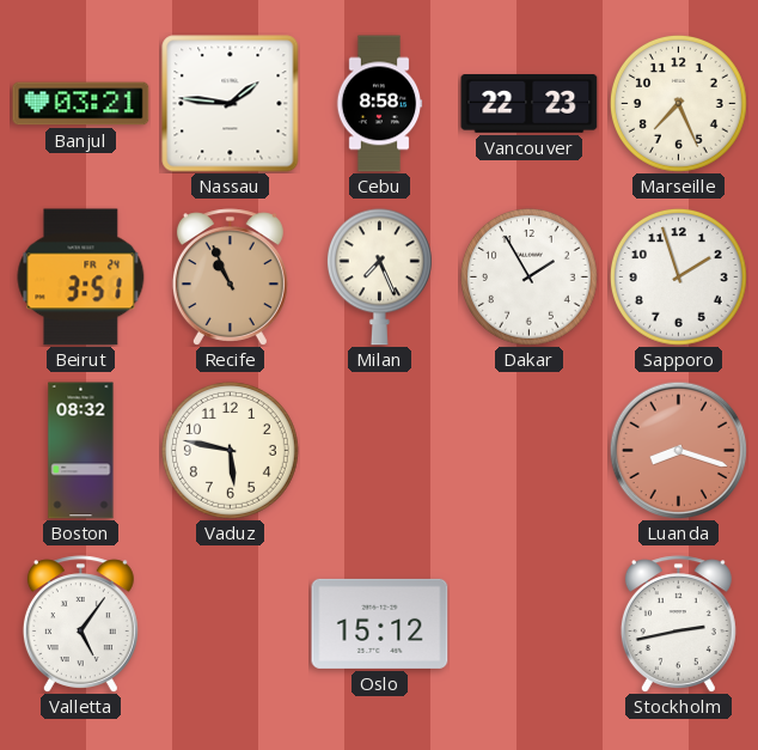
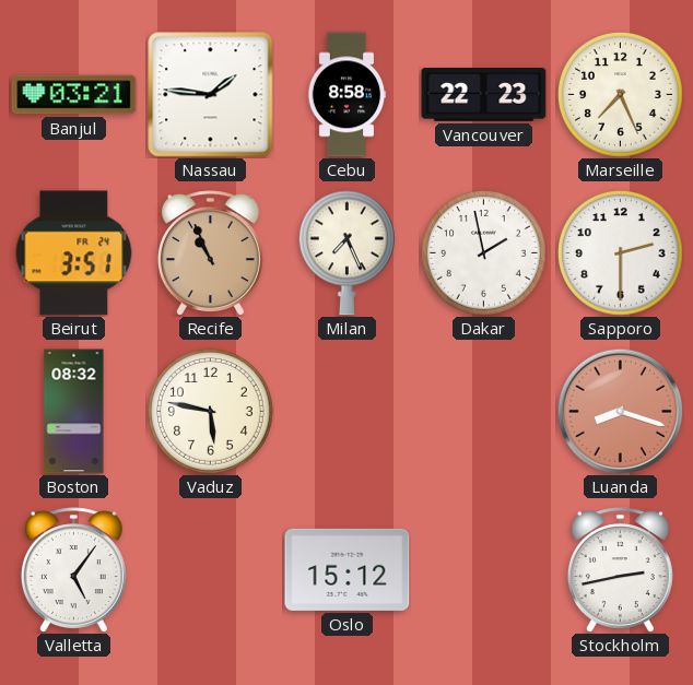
Dakar: 1:55 -> 1:58
Sapporo: 1:57 -> 2:30
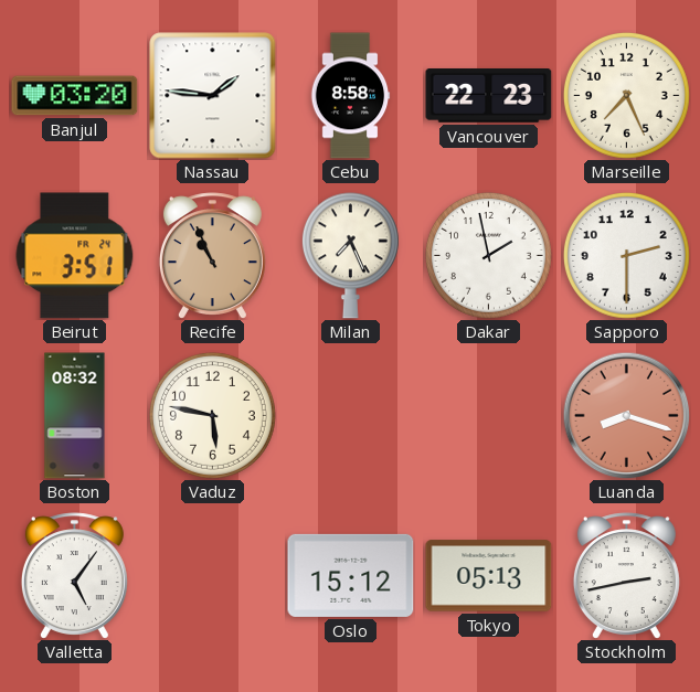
Banjul: 03:21 -> 03:20
Tokyo: none -> 05:13
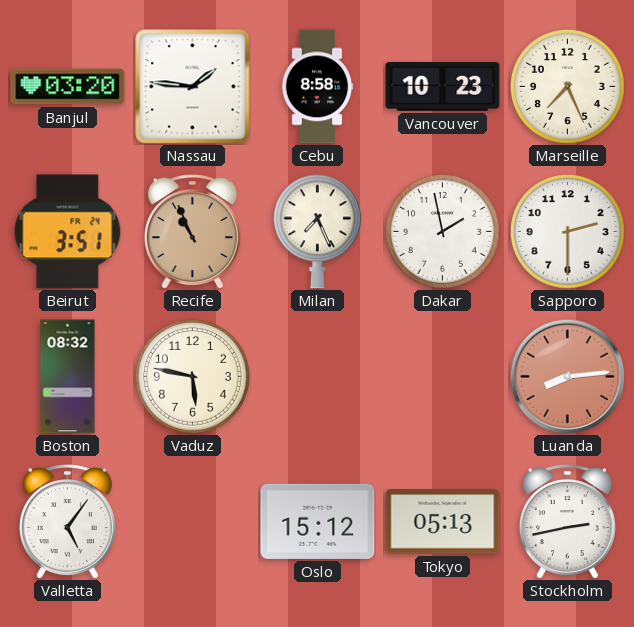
Vancouver: 22:23 -> 10:23
Luanda: 8:18 -> 8:14
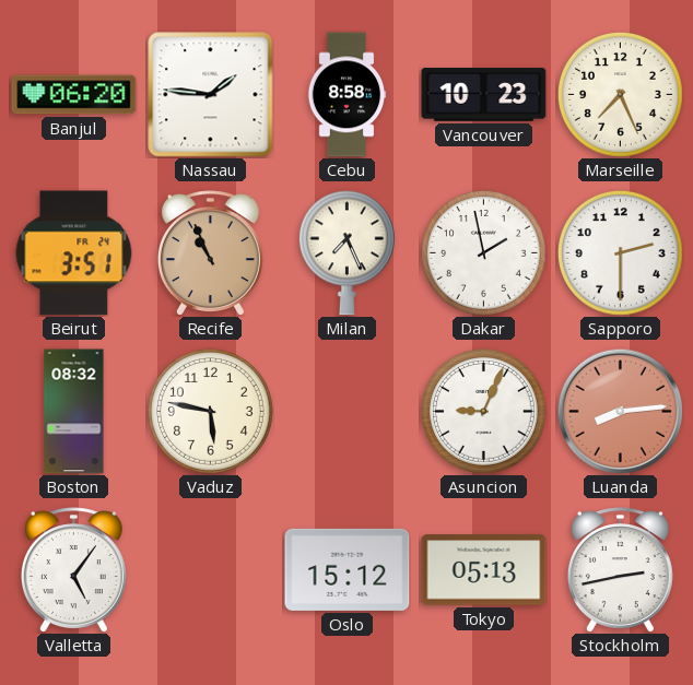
Banjul: 03:20 -> 06:20
Asuncion: none -> 9:04
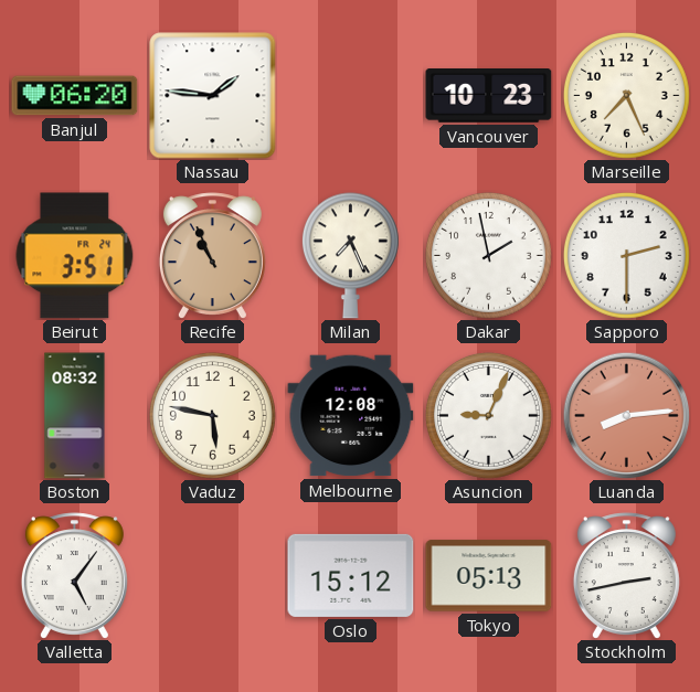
Cebu: 8:58 -> none
Melbourne: none -> 12:08
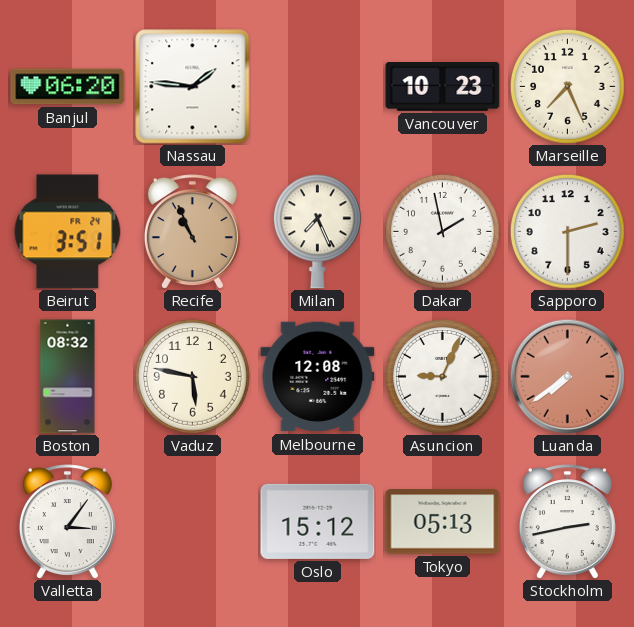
Luanda: 8:14 -> 7:39
Valletta: 5:06 -> 3:06
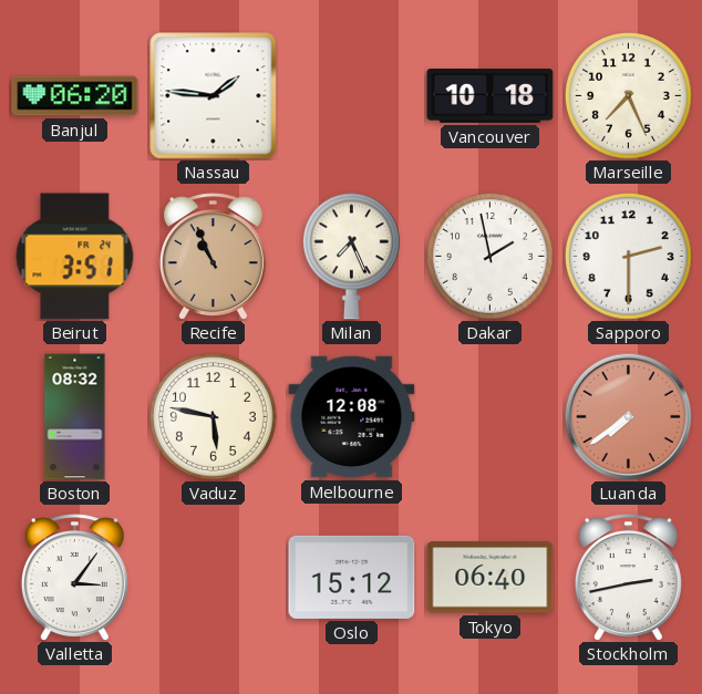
Vancouver: 10:23 -> 10:18
Asuncion: 9:04 -> none
Tokyo: 05:13 -> 06:40
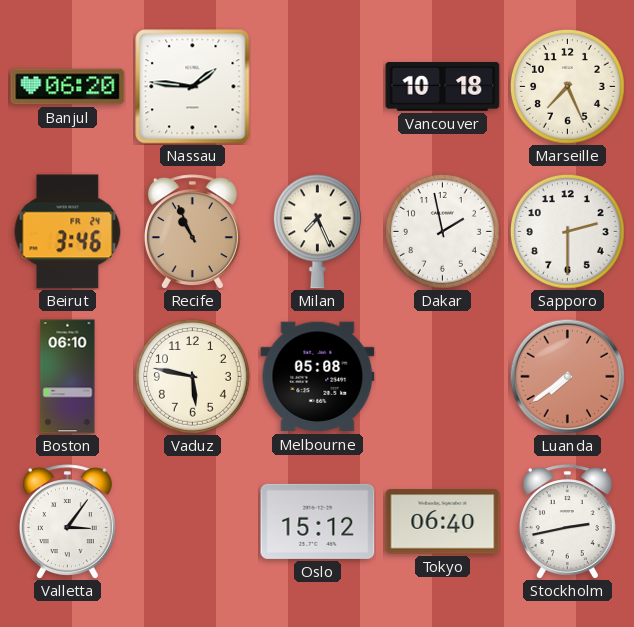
Beirut: 3:51 -> 3:46
Boston: 08:32 -> 06:10
Melbourne: 12:08 -> 05:08
